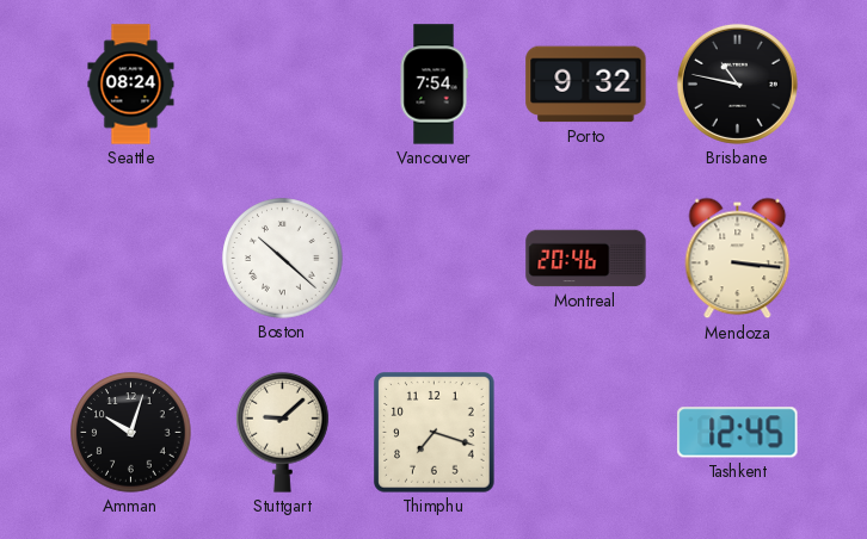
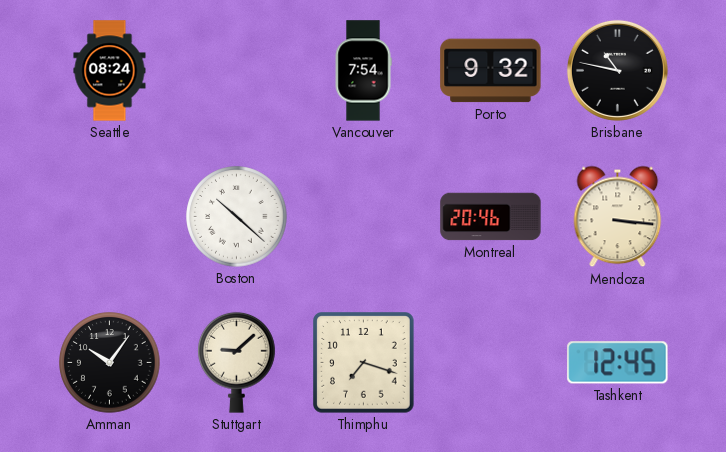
Amman: 10:03 -> 10:06
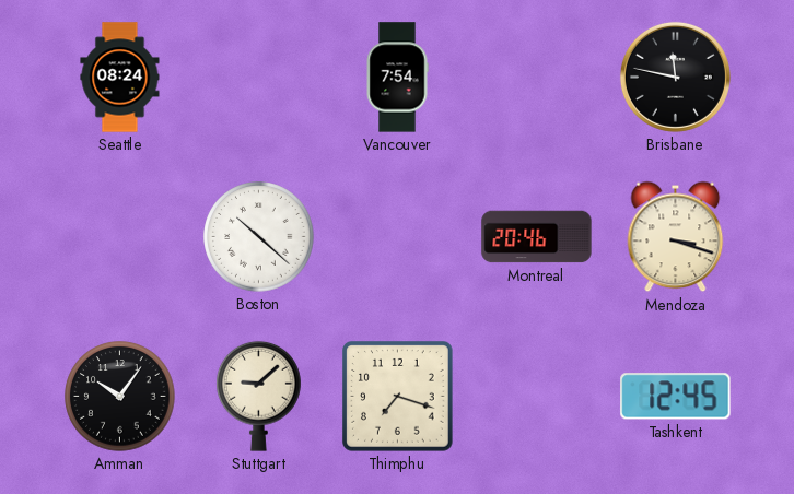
Porto: 9:32 -> none
Brisbane: 10:47 -> 11:47
Mendoza: 3:16 -> 3:18
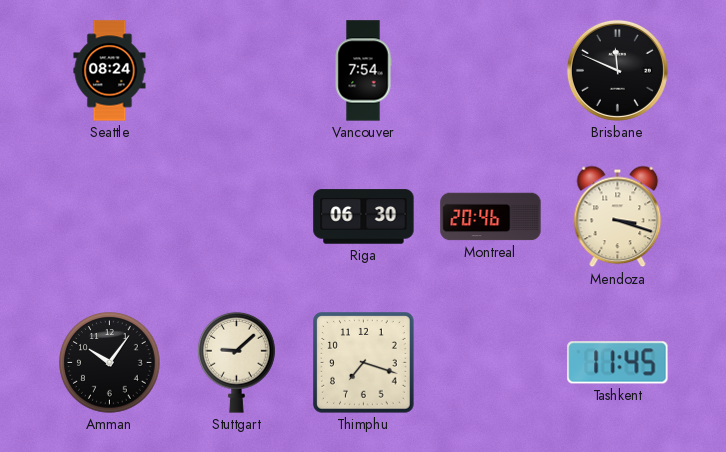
Brisbane: 11:47 -> 11:49
Boston: 10:22 -> none
Riga: none -> 06:30
Tashkent: 12:45 -> 11:45
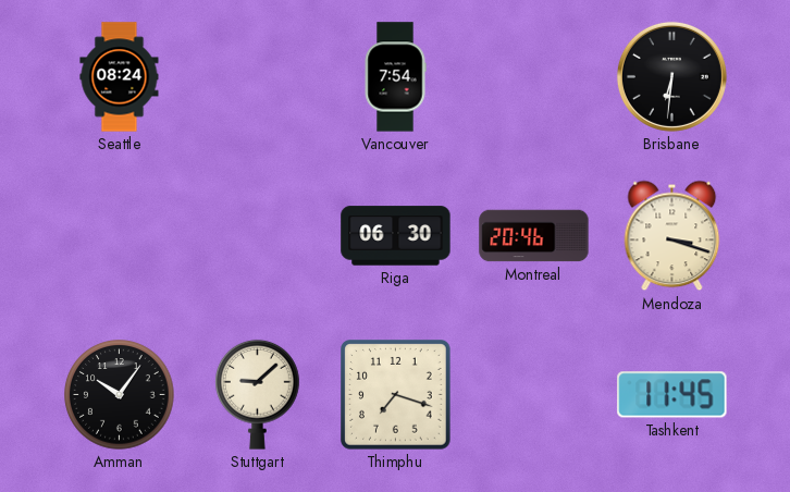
Brisbane: 11:49 -> 6:31
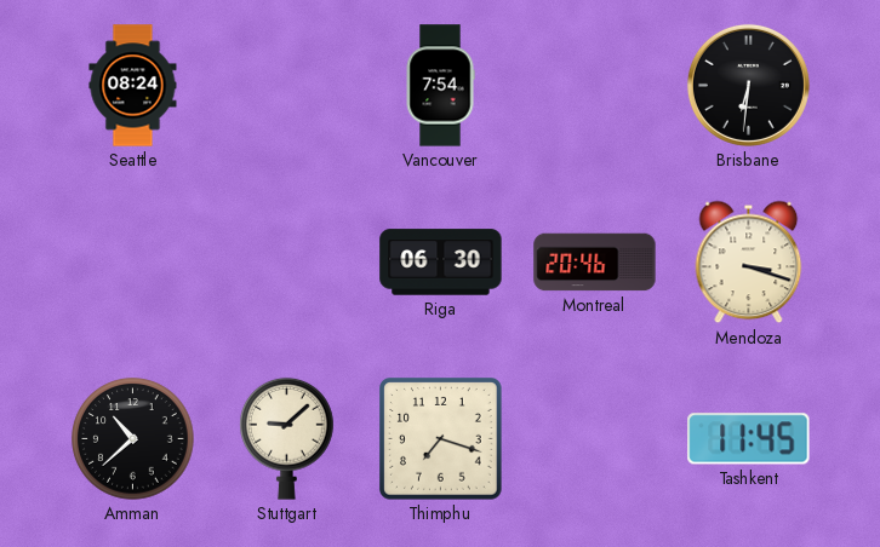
Amman: 10:06 -> 10:38
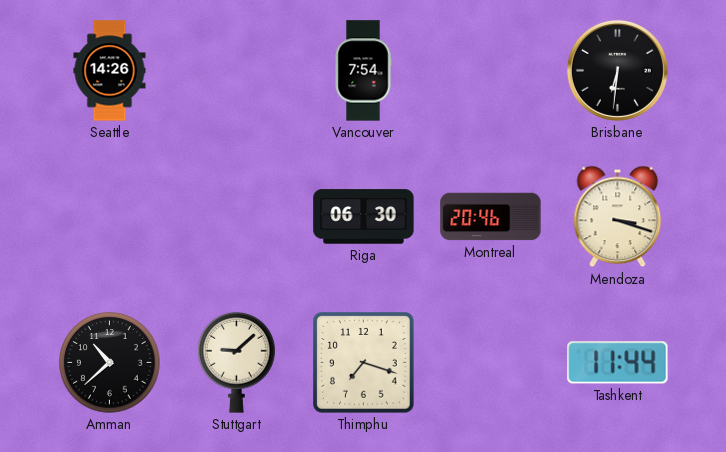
Seattle: 08:24 -> 14:26
Tashkent: 11:45 -> 11:44
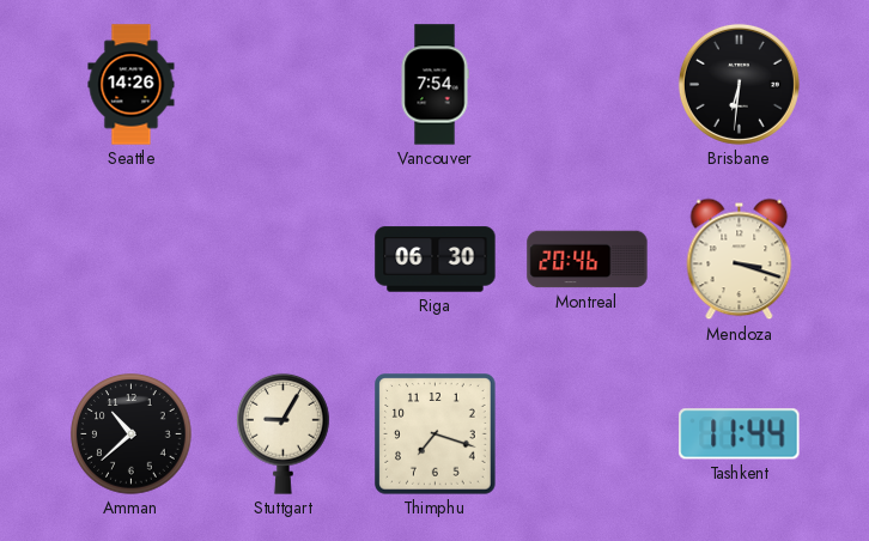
Stuttgart: 9:08 -> 9:05
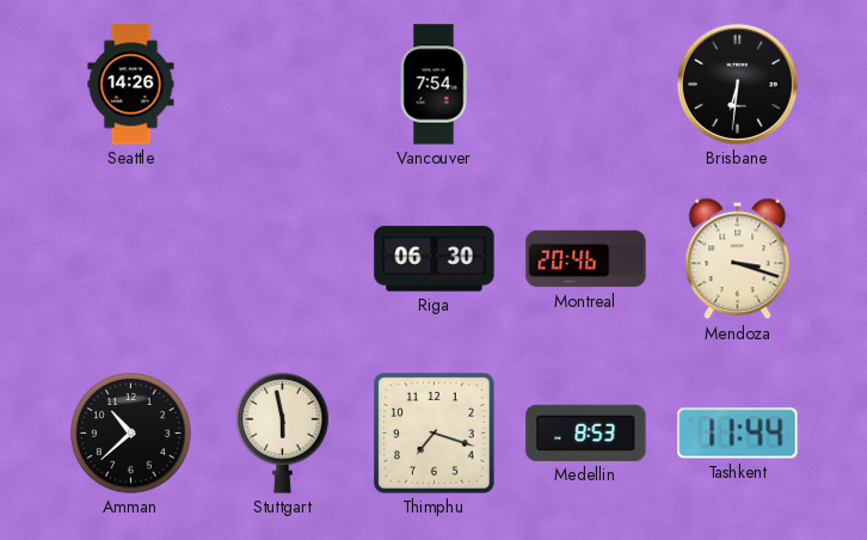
Stuttgart: 9:05 -> 5:58
Medellin: none -> 8:53
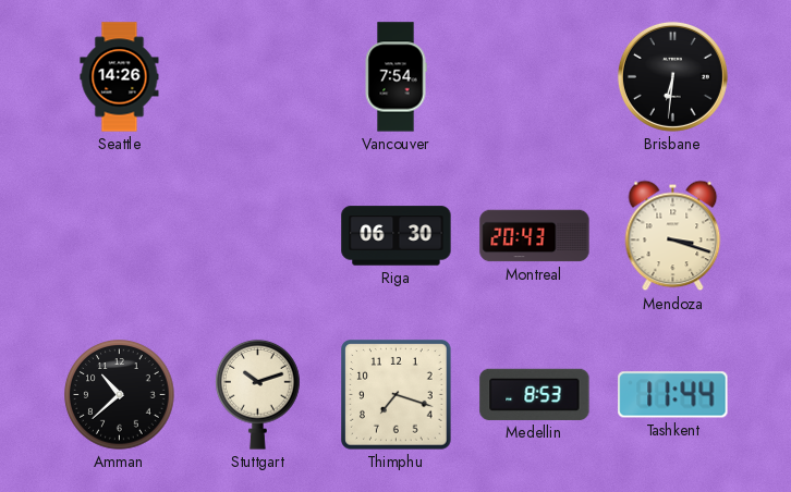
Montreal: 20:46 -> 20:43
Stuttgart: 5:58 -> 10:12
